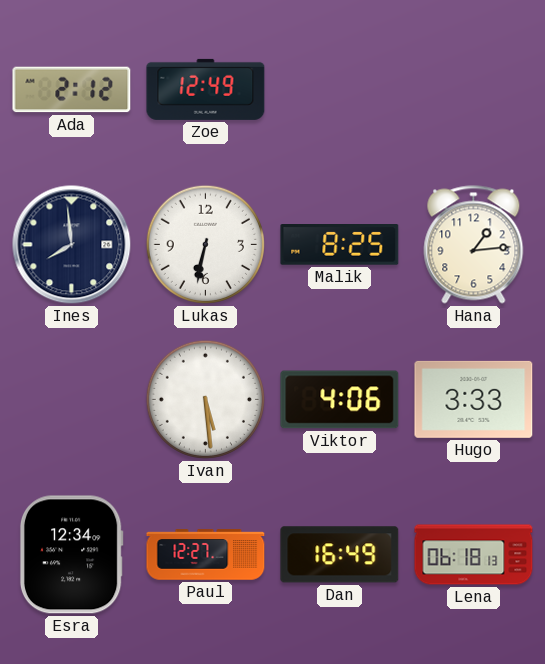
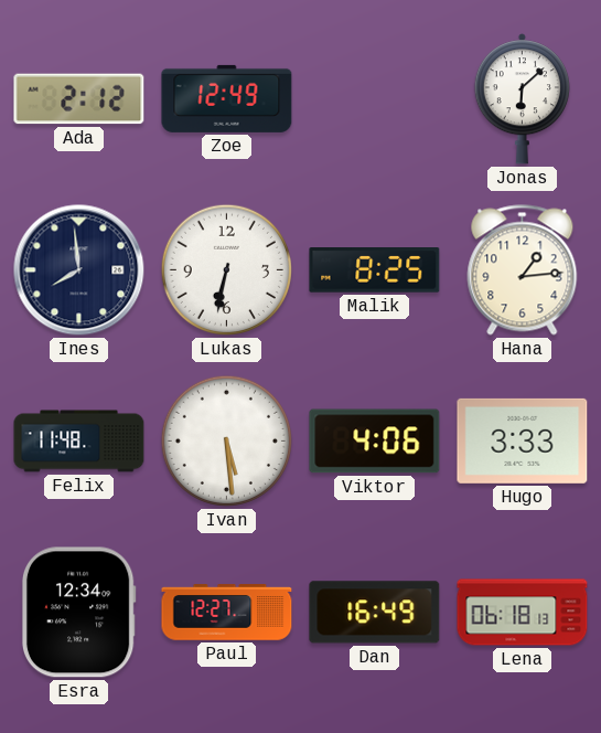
Jonas: none -> 6:08
Felix: none -> 11:48
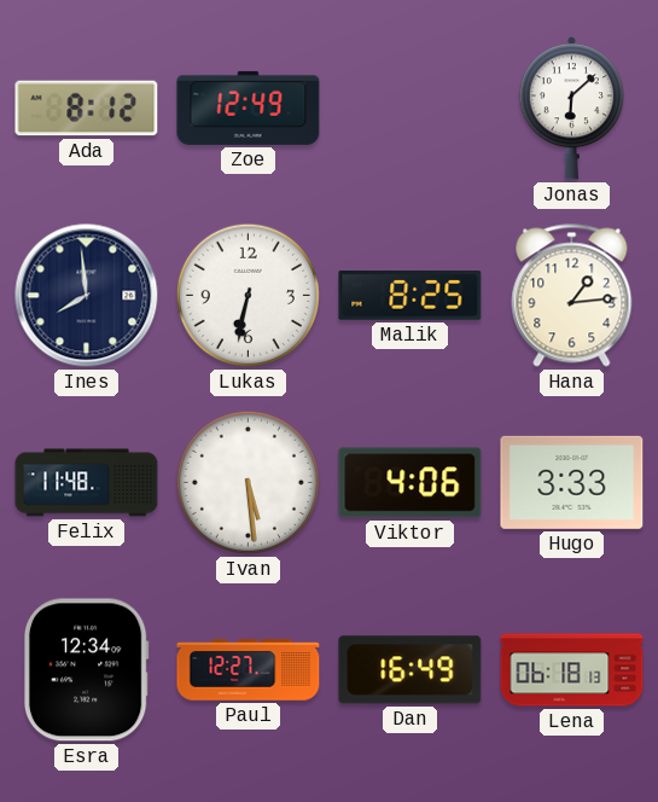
Ada: 2:12 -> 8:12
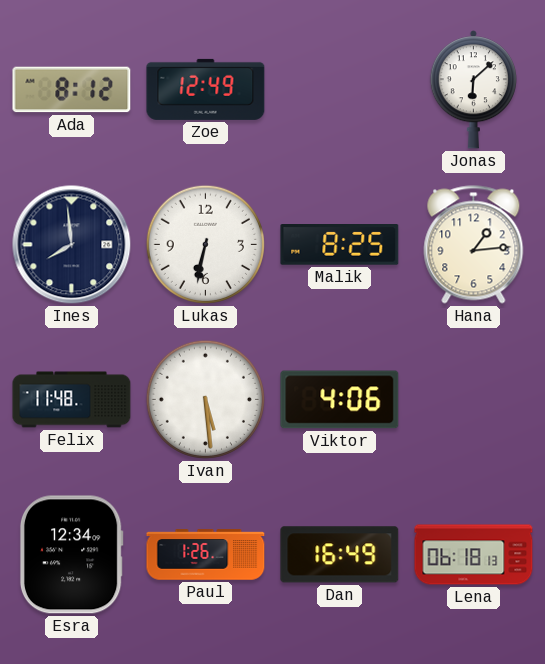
Hugo: 3:33 -> none
Paul: 12:27 -> 1:26
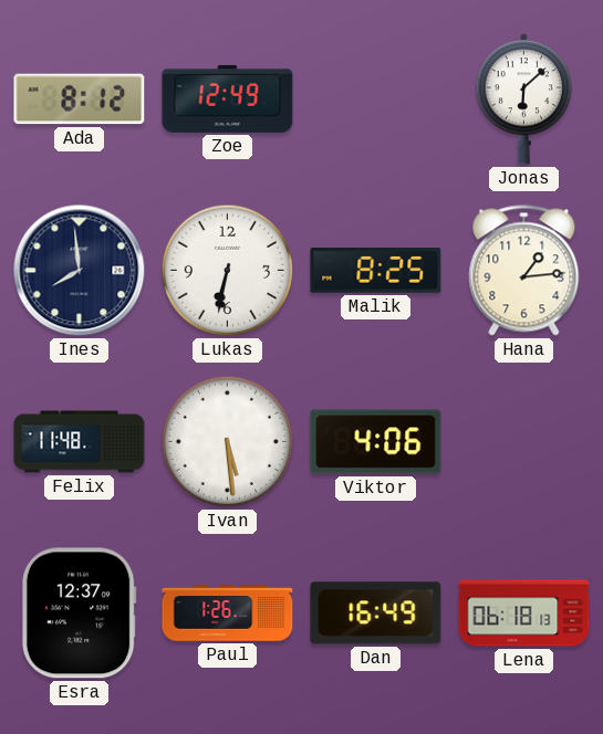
Esra: 12:34 -> 12:37
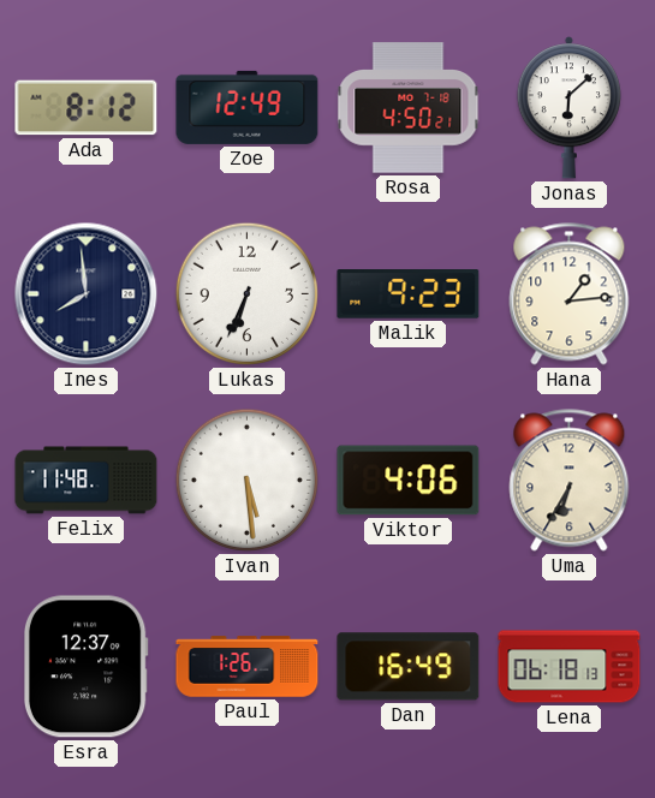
Rosa: none -> 4:50
Lukas: 6:32 -> 6:34
Malik: 8:25 -> 9:23
Uma: none -> 6:35
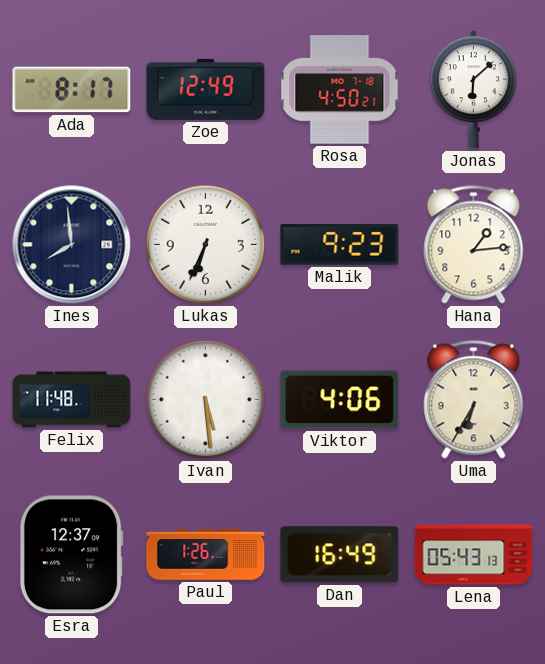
Ada: 8:12 -> 8:17
Lena: 06:18 -> 05:43
